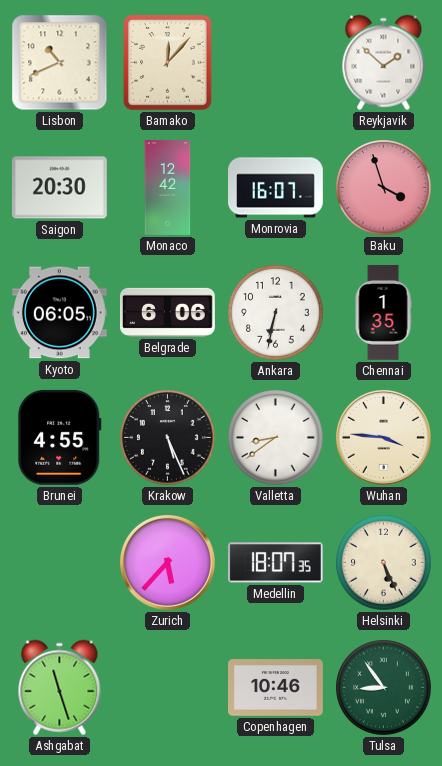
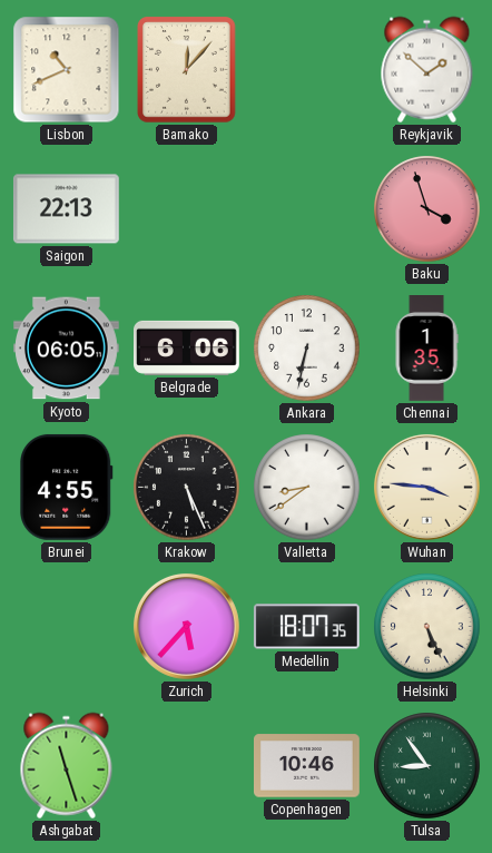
Saigon: 20:30 -> 22:13
Monaco: 12:42 -> none
Monrovia: 16:07 -> none
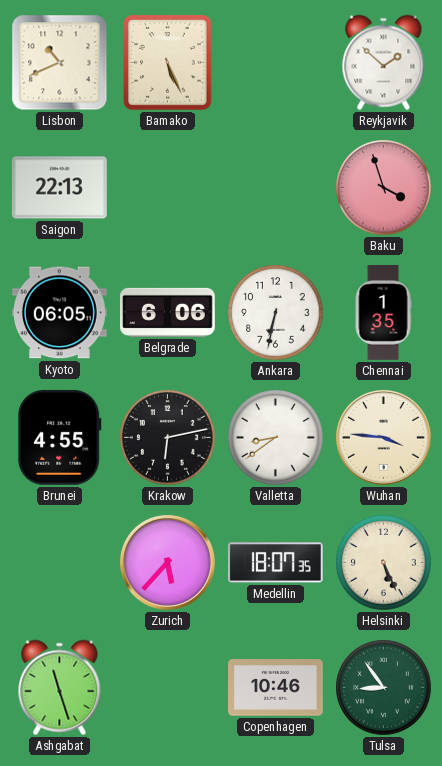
Bamako: 12:07 -> 5:26
Krakow: 5:26 -> 6:13
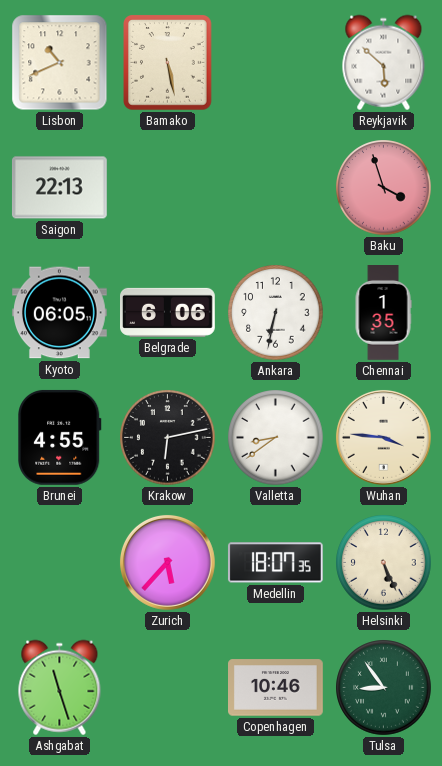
Bamako: 5:26 -> 5:28
Reykjavik: 1:52 -> 5:52
